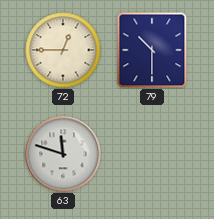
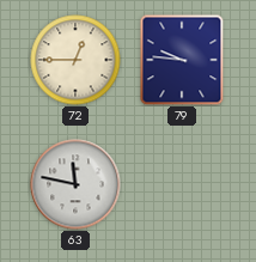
79: 10:30 -> 9:46
63: 11:48 -> 11:47
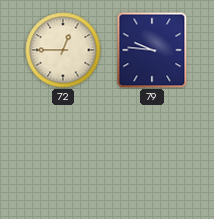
63: 11:47 -> none
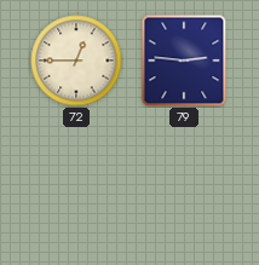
79: 9:46 -> 2:46
